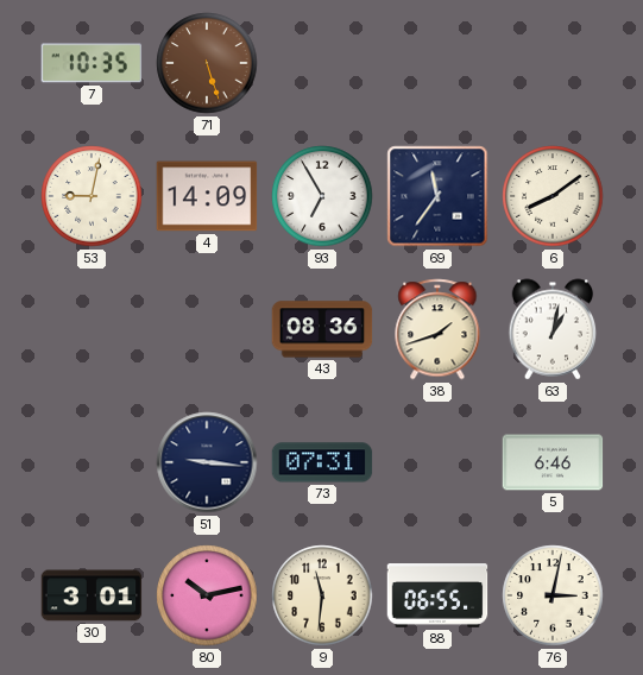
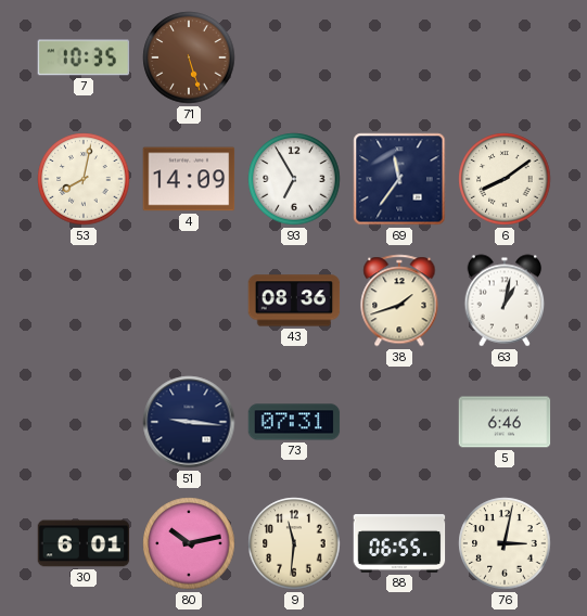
53: 9:02 -> 8:02
30: 3:01 -> 6:01
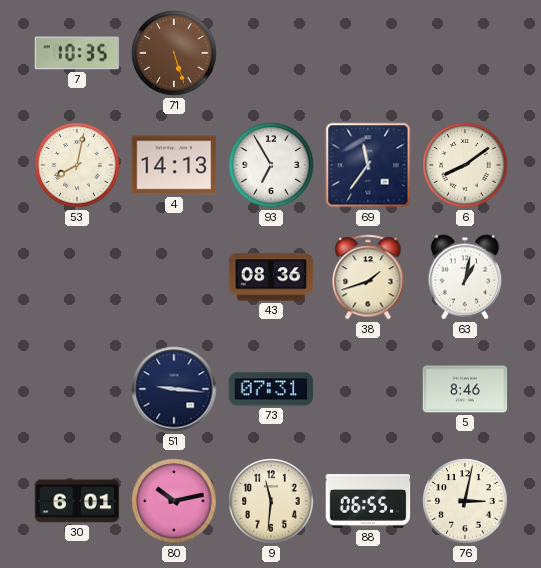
4: 14:09 -> 14:13
5: 6:46 -> 8:46
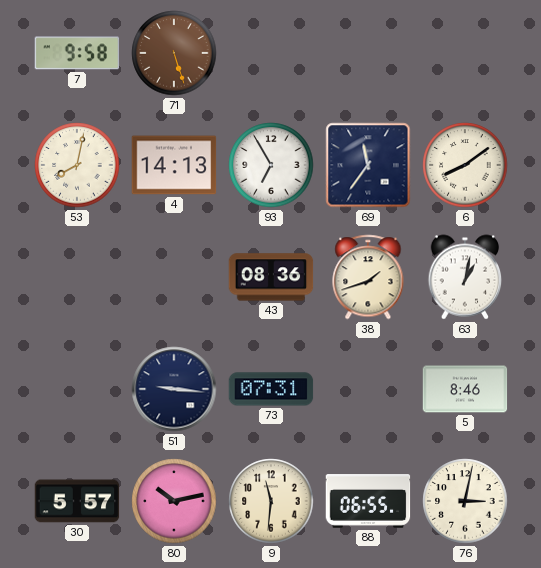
7: 10:35 -> 9:58
30: 6:01 -> 5:57
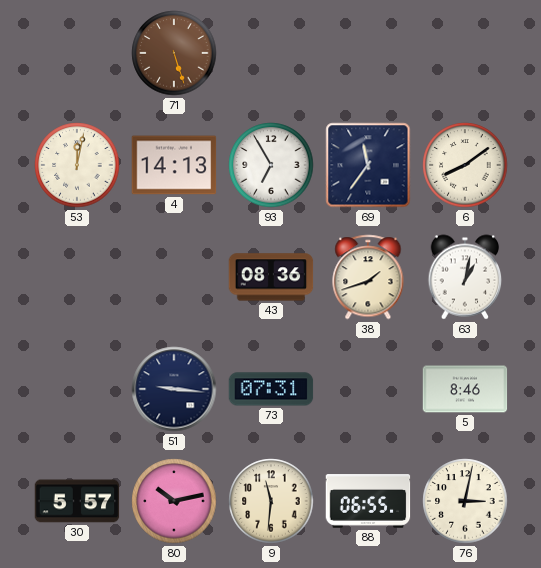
7: 9:58 -> none
53: 8:02 -> 12:02
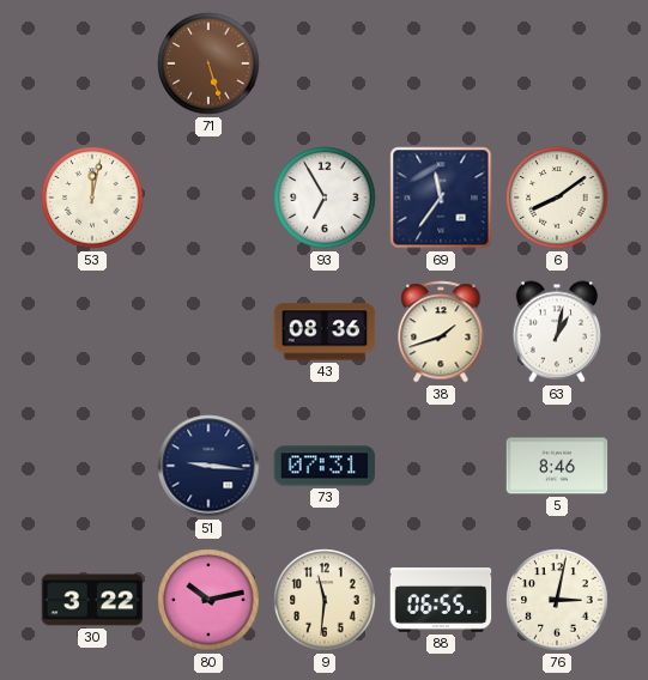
4: 14:13 -> none
30: 5:57 -> 3:22
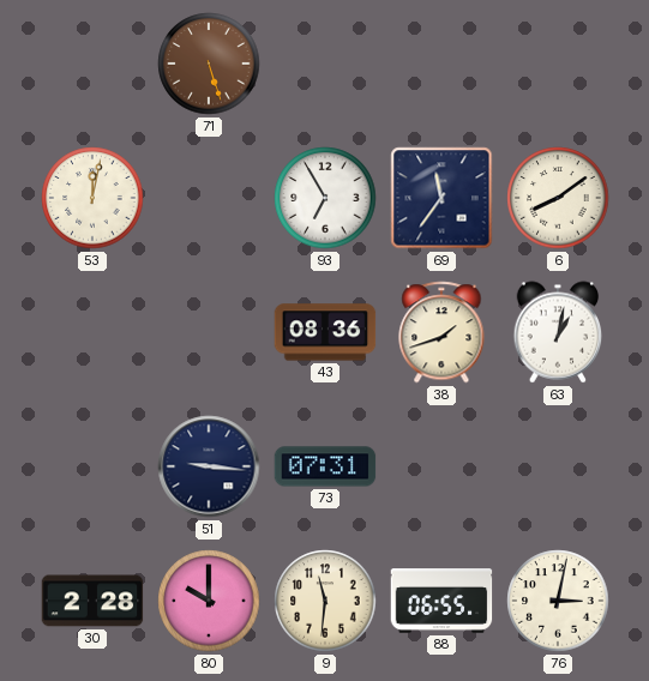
5: 8:46 -> none
30: 3:22 -> 2:28
80: 10:13 -> 10:00
